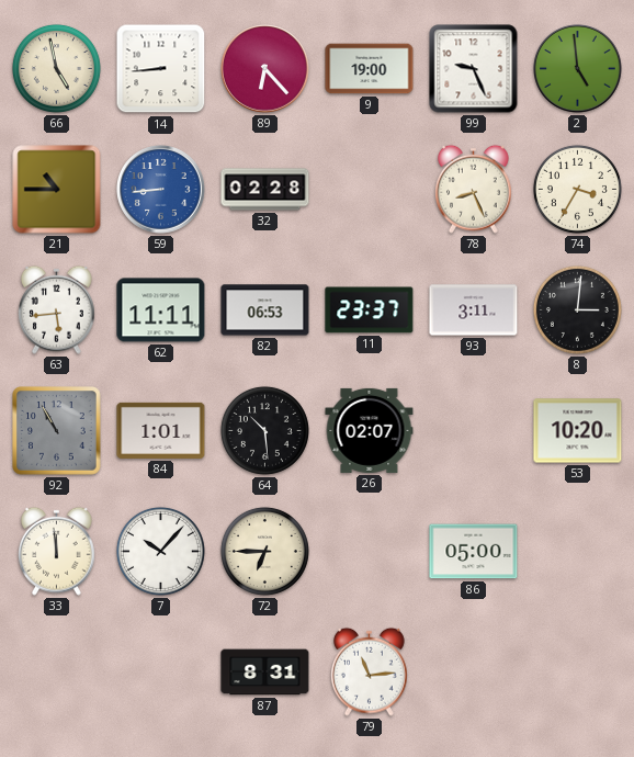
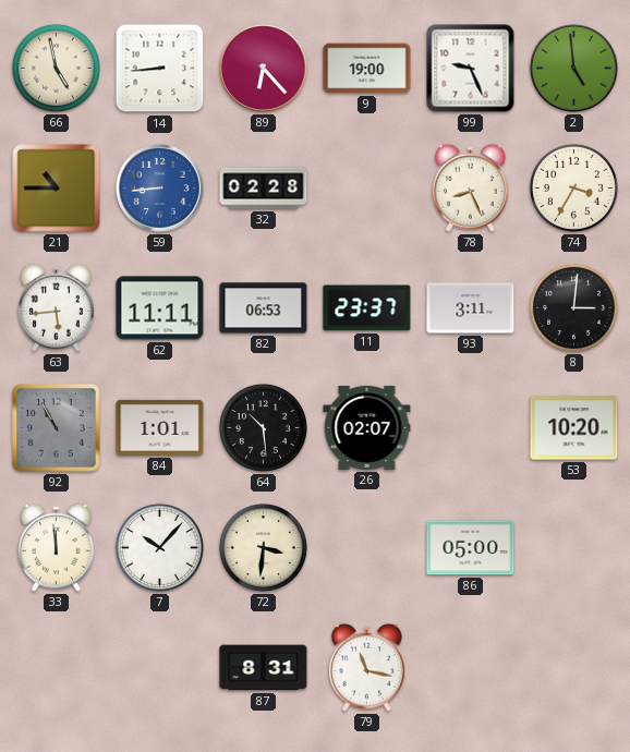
72: 6:45 -> 3:31
79: 11:14 -> 11:17
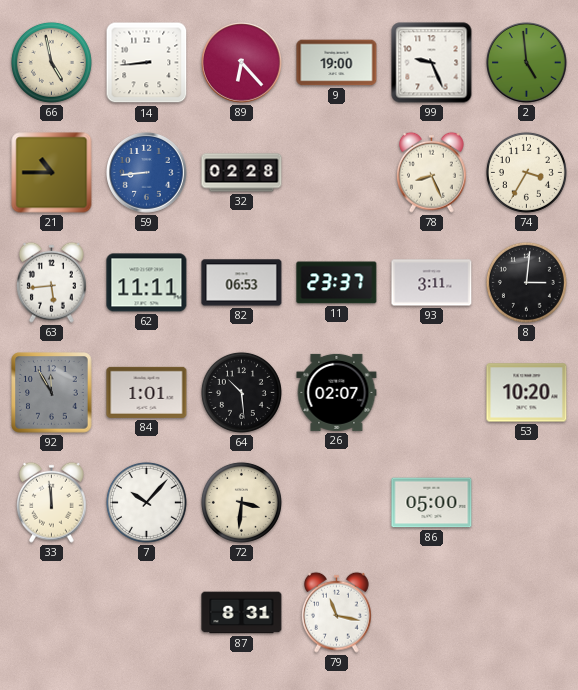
92: 10:55 -> 11:55
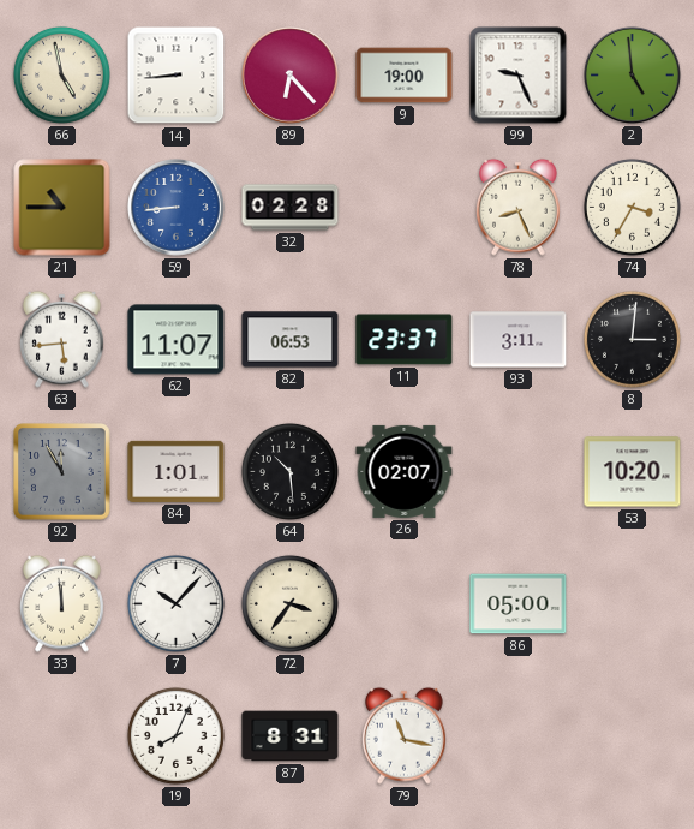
62: 11:11 -> 11:07
72: 3:31 -> 3:36
19: none -> 8:04
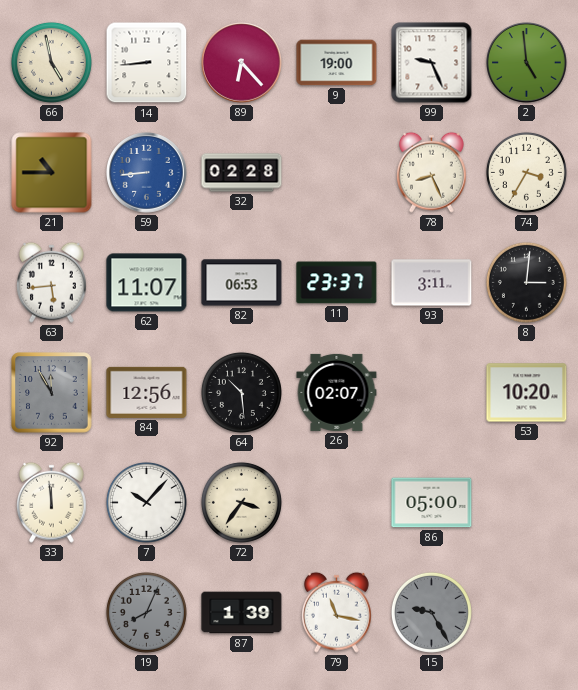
84: 1:01 -> 12:56
19 dial: white -> grey
87: 8:31 -> 1:39
15: none -> 9:25
